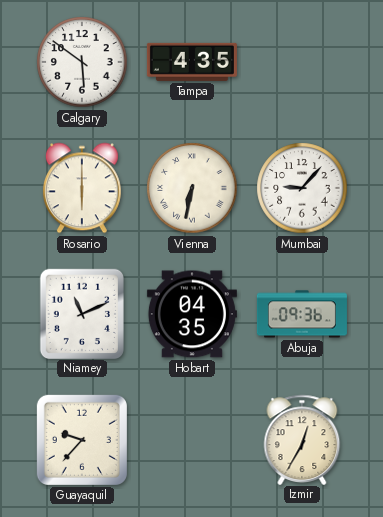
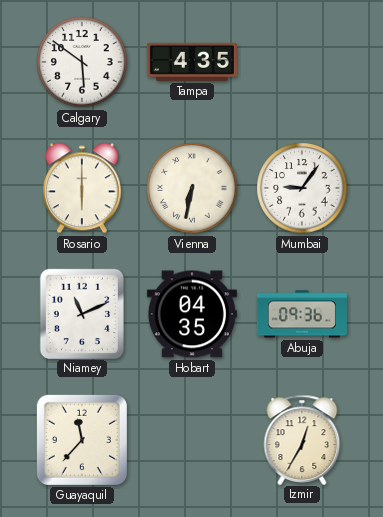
Mumbai: 9:07 -> 9:06
Guayaquil: 9:37 -> 11:37
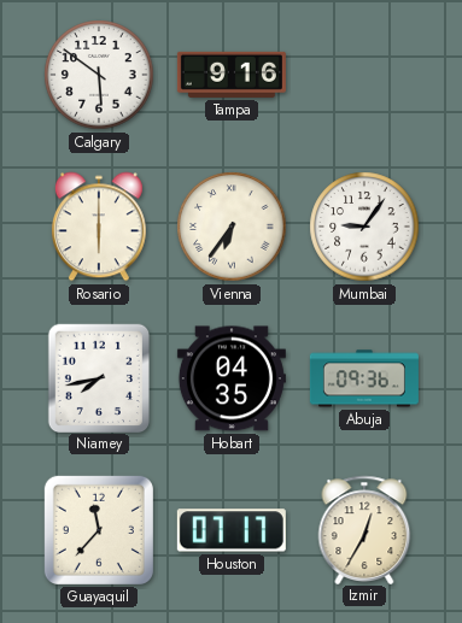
Tampa: 4:35 -> 9:16
Vienna: 6:32 -> 6:36
Niamey: 11:11 -> 7:43
Houston: none -> 07:17
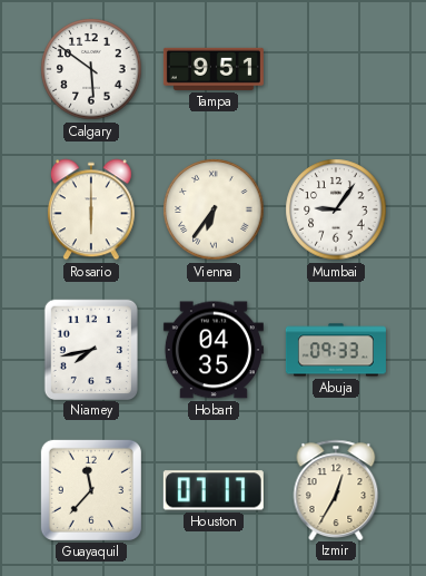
Tampa: 9:16 -> 9:51
Abuja: 09:36 -> 09:33
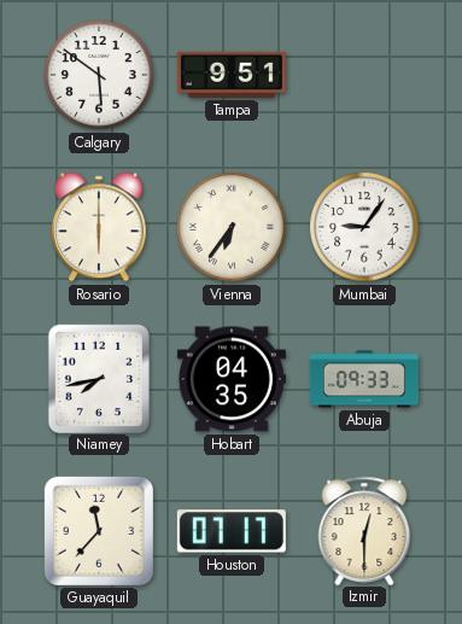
Izmir: 12:35 -> 12:30
